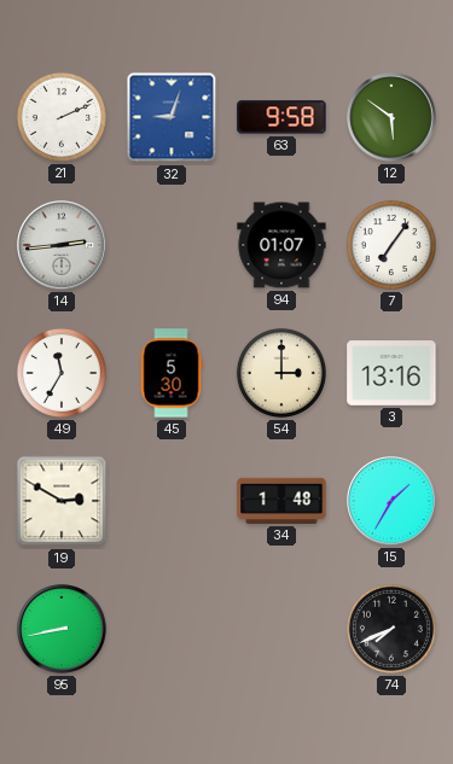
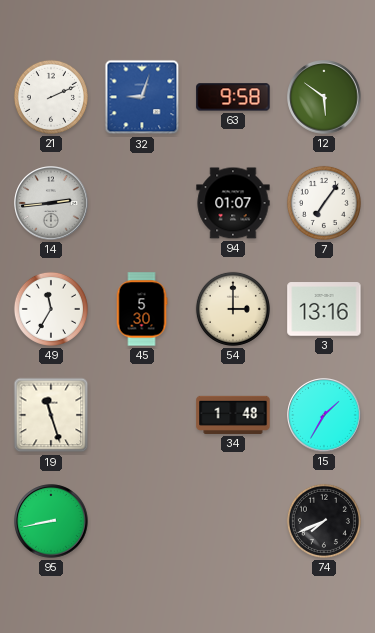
19: 2:50 -> 11:27
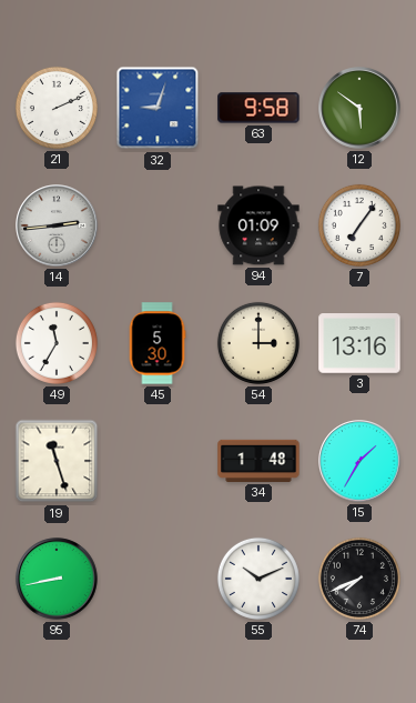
94: 01:07 -> 01:09
55: none -> 10:11
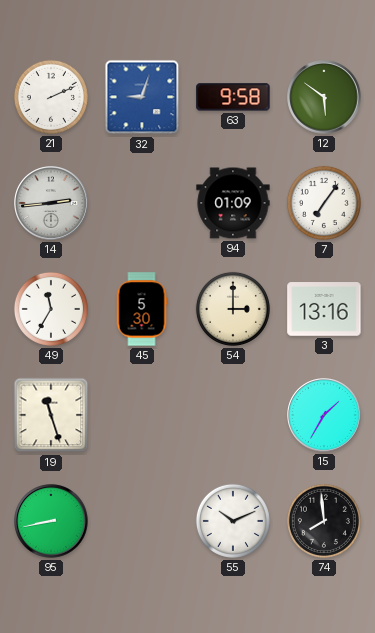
34: 1:48 -> none
74: 7:41 -> 7:59
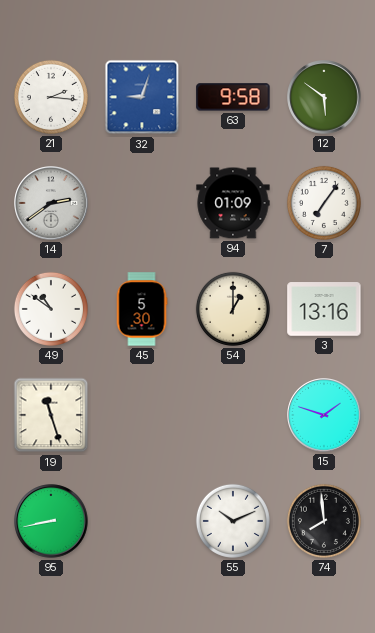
21: 2:11 -> 2:16
14: 2:44 -> 2:39
49: 11:35 -> 10:51
54: 3:00 -> 1:00
15: 1:35 -> 1:48
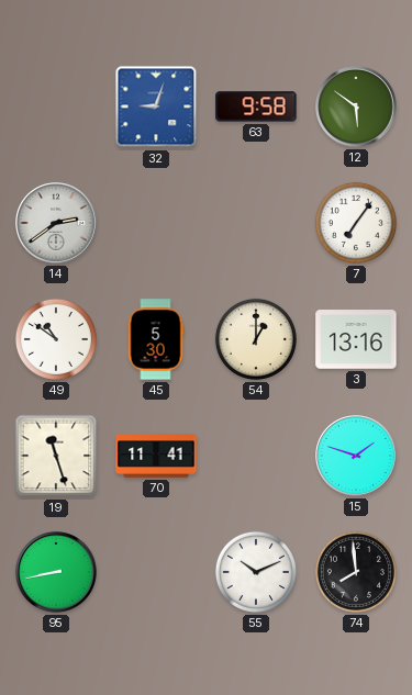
21: 2:16 -> none
94: 01:09 -> none
70: none -> 11:41
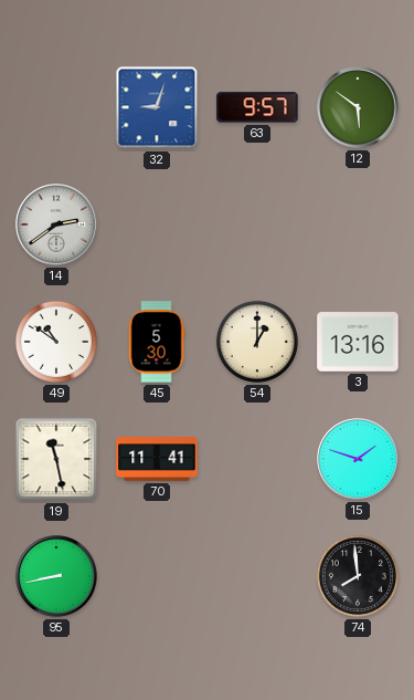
63: 9:58 -> 9:57
7: 7:06 -> none
19: 11:27 -> 11:28
55: 10:11 -> none
